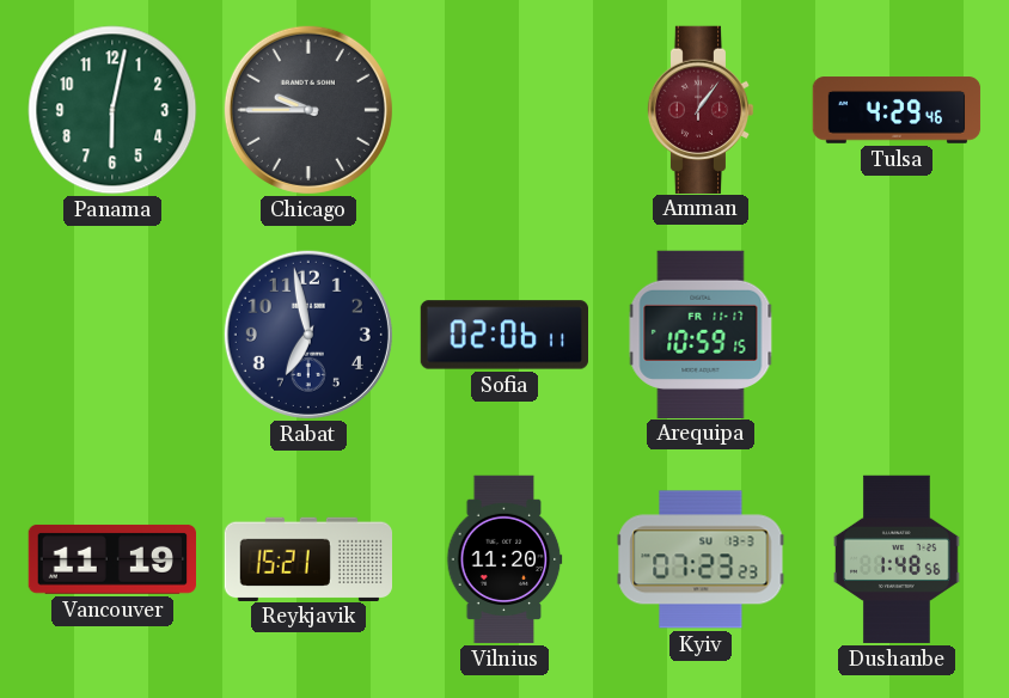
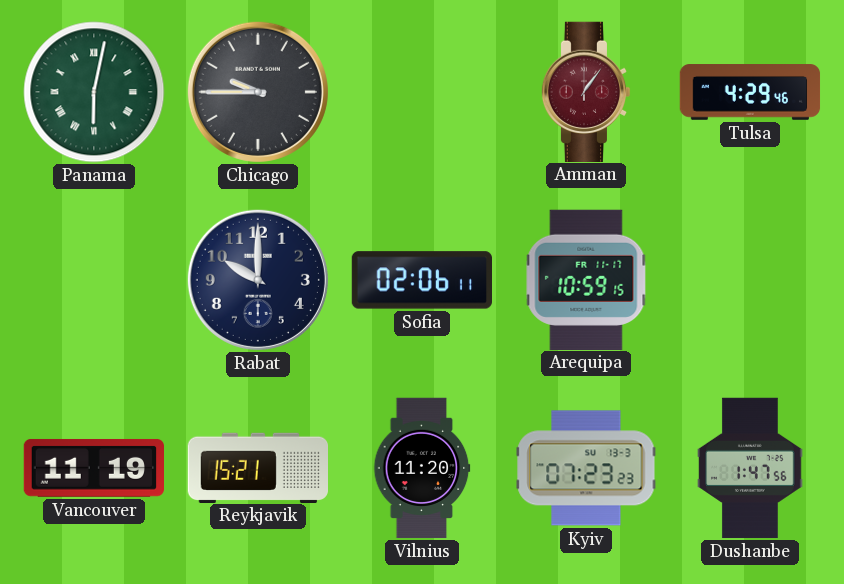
Panama numerals: Arabic -> Roman
Rabat: 6:58 -> 10:00
Dushanbe: 1:48 -> 1:47
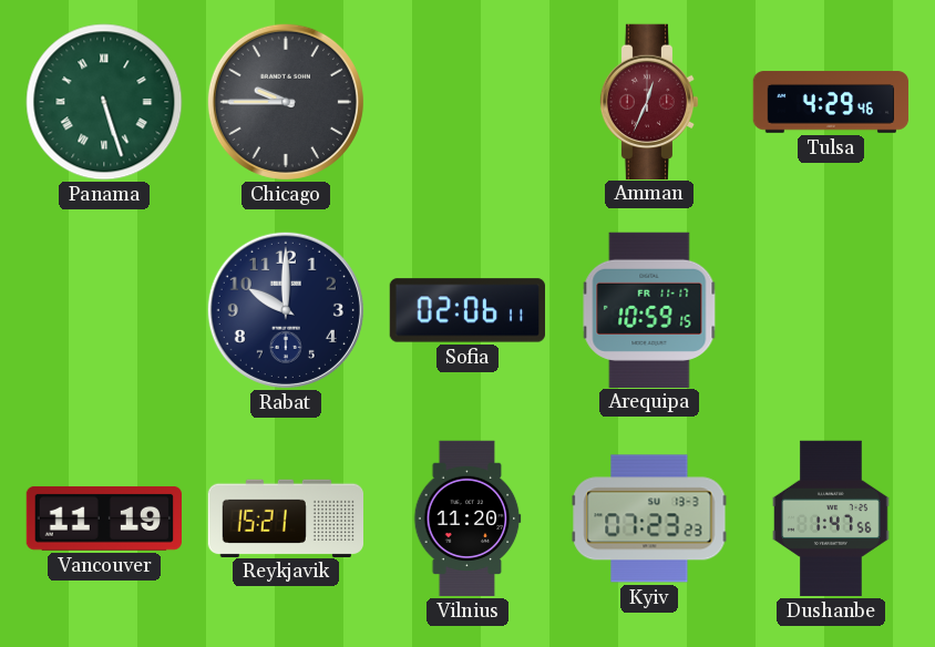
Panama: 6:02 -> 5:27
Amman: 1:06 -> 12:34
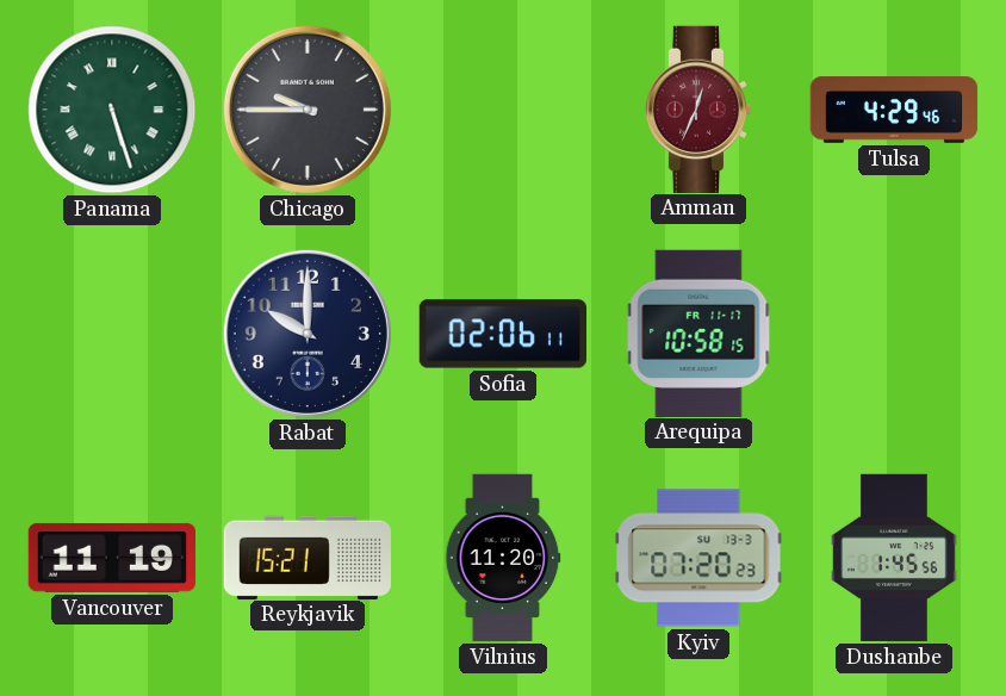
Arequipa: 10:59 -> 10:58
Kyiv: 07:23 -> 07:20
Dushanbe: 1:47 -> 1:45
